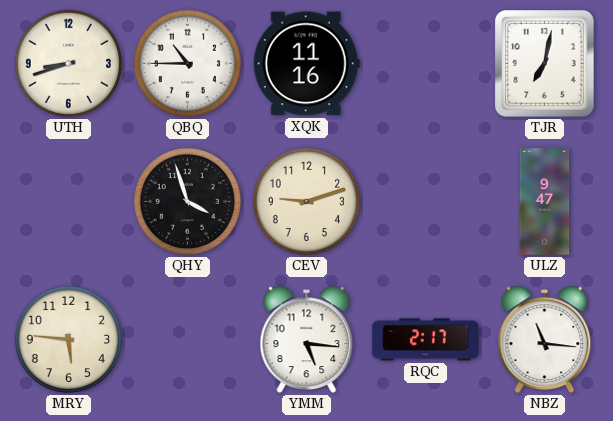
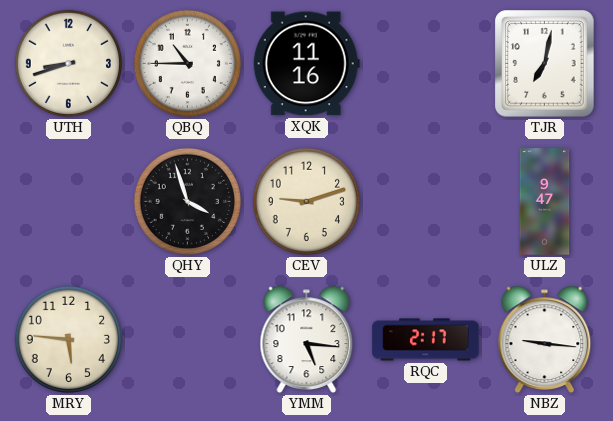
NBZ: 11:16 -> 9:16
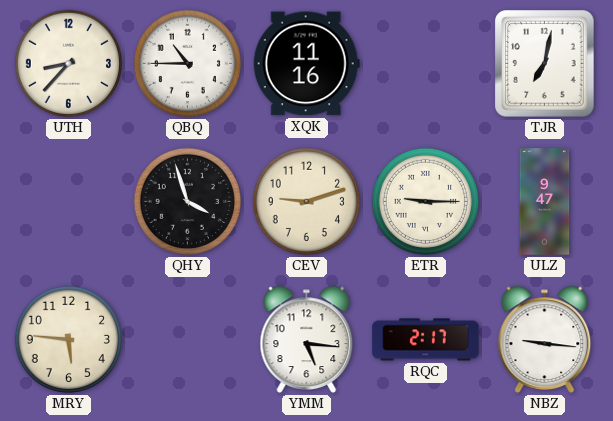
UTH: 8:42 -> 8:37
ETR: none -> 9:15
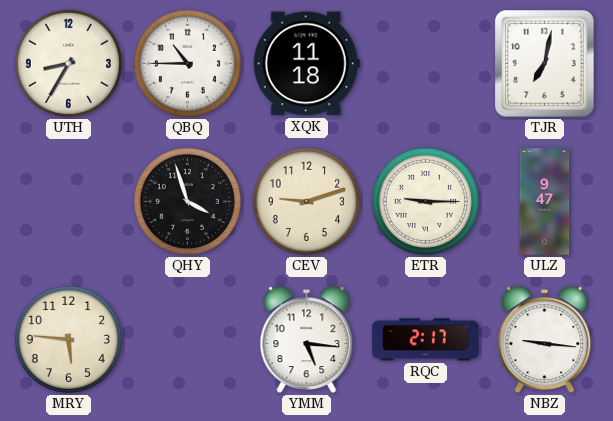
UTH: 8:37 -> 8:35
XQK: 11:16 -> 11:18
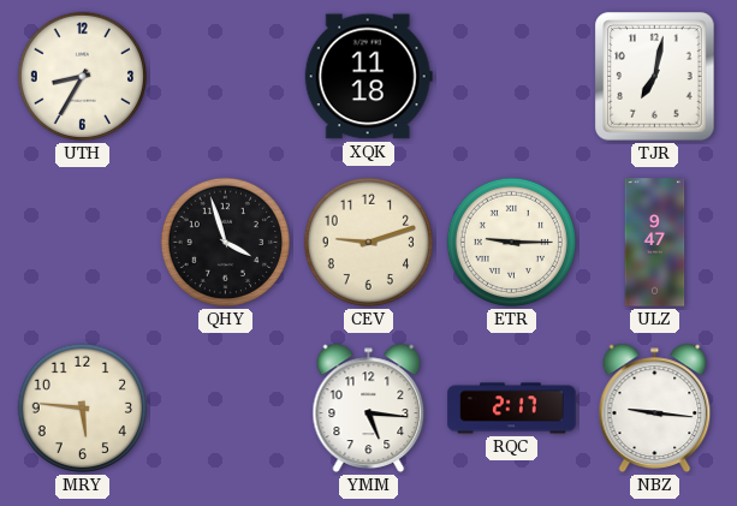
QBQ: 10:45 -> none
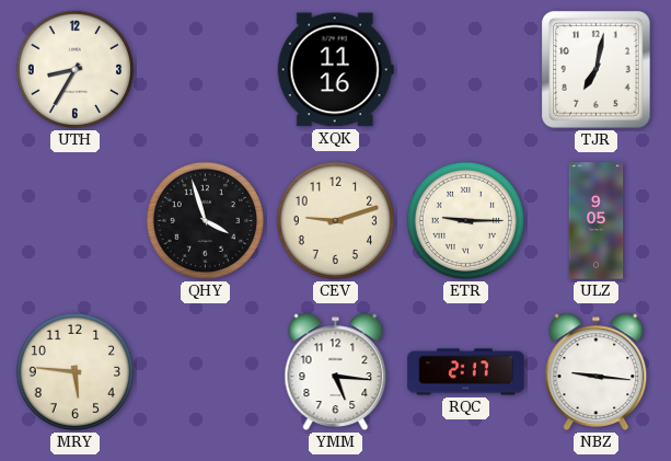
XQK: 11:18 -> 11:16
ULZ: 9:47 -> 9:05
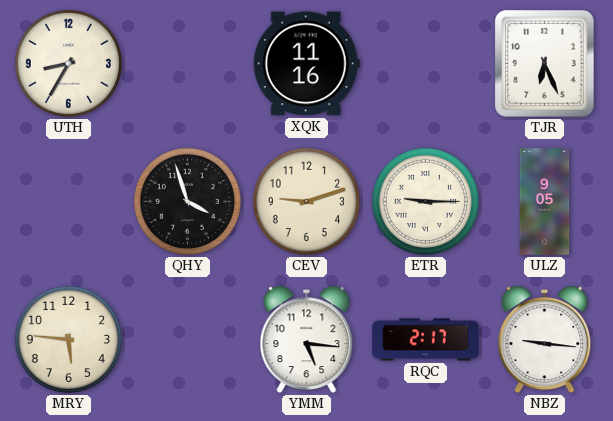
TJR: 7:02 -> 6:26
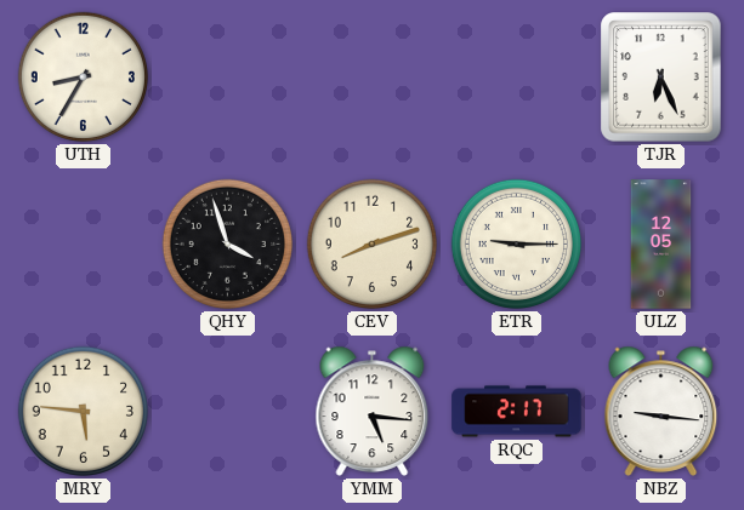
XQK: 11:16 -> none
CEV: 9:12 -> 8:12
ULZ: 9:05 -> 12:05
